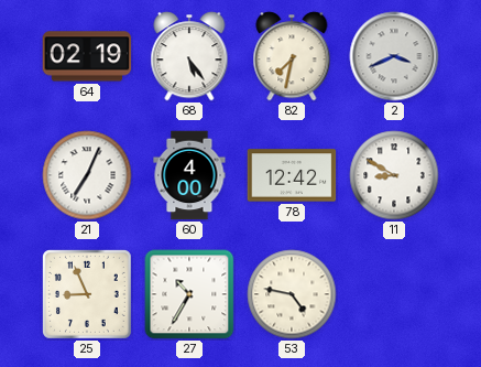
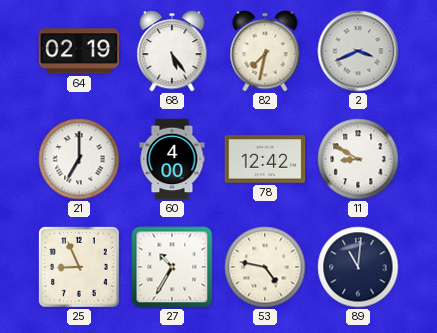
21: 7:04 -> 7:00
89: none -> 11:01
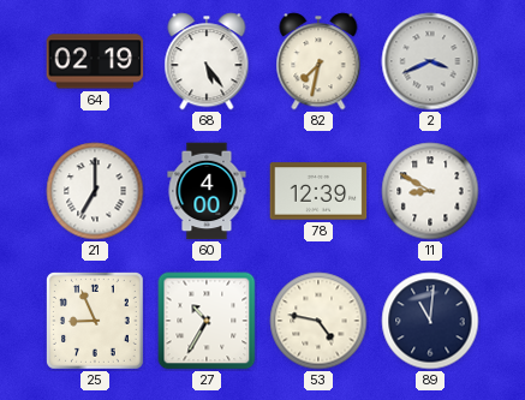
78: 12:42 -> 12:39
